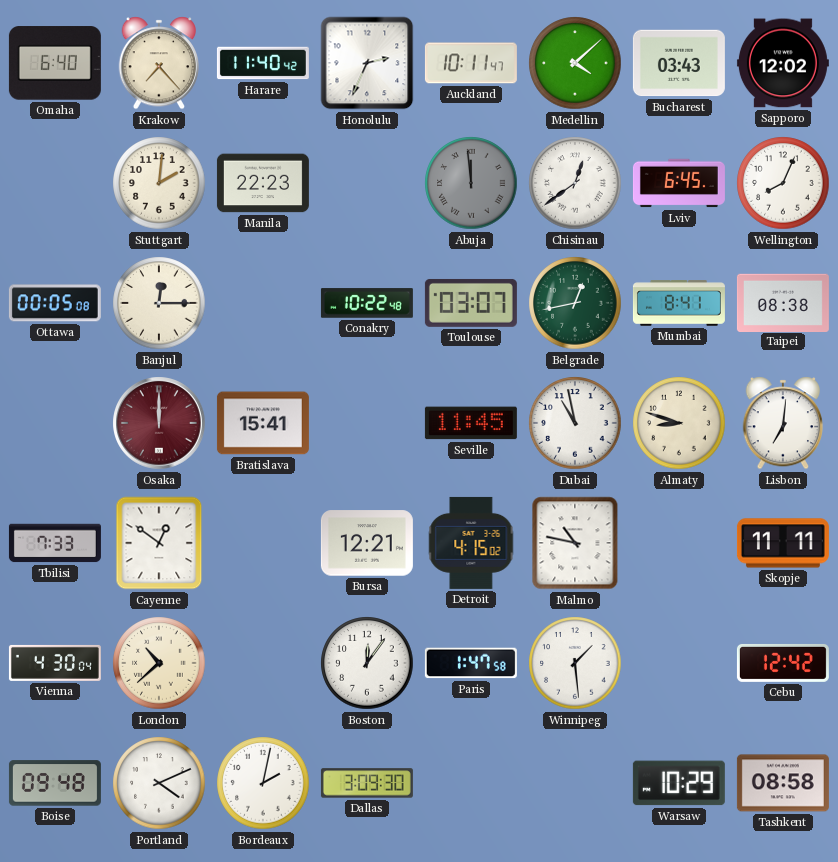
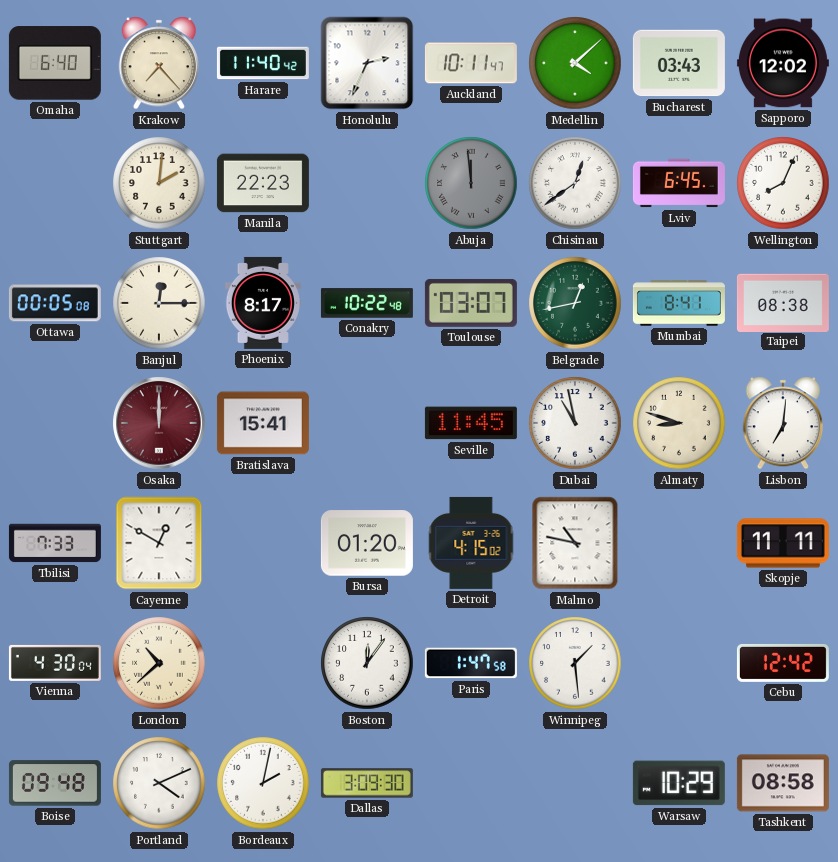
Phoenix: none -> 8:17
Cayenne: 12:51 -> 12:50
Bursa: 12:21 -> 01:20
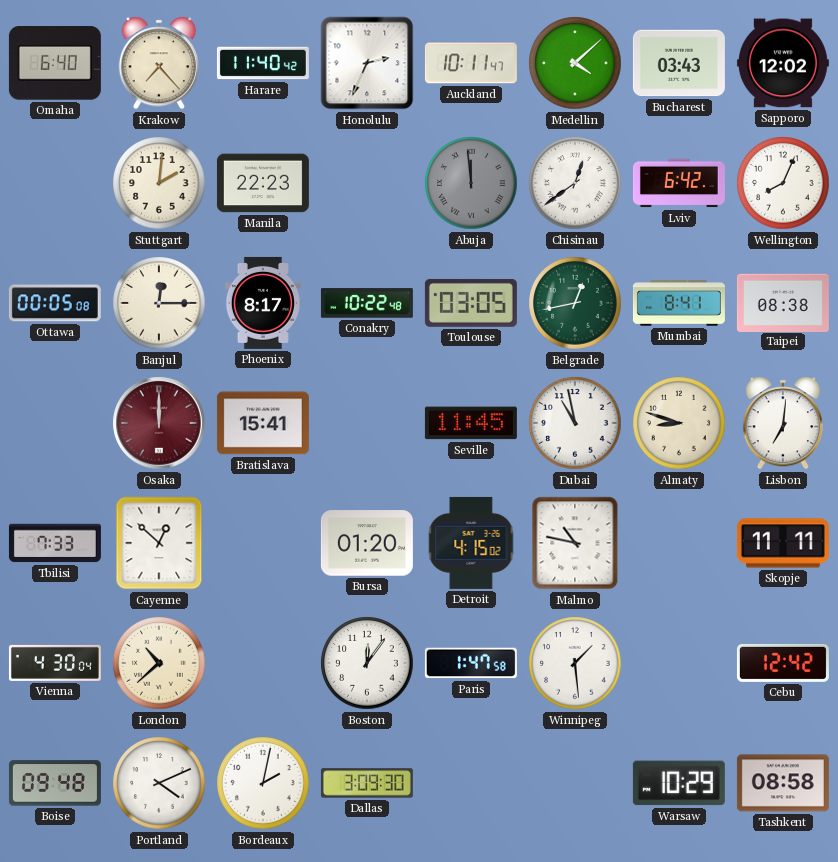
Lviv: 6:45 -> 6:42
Toulouse: 03:07 -> 03:05
Cayenne: 12:50 -> 12:52
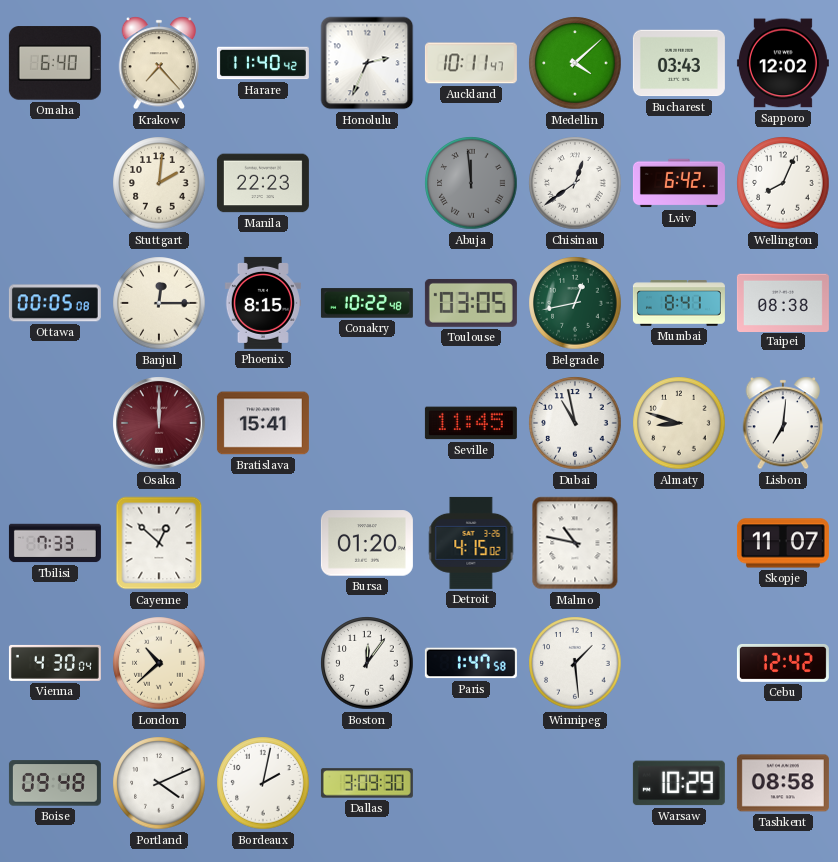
Phoenix: 8:17 -> 8:15
Skopje: 11:11 -> 11:07
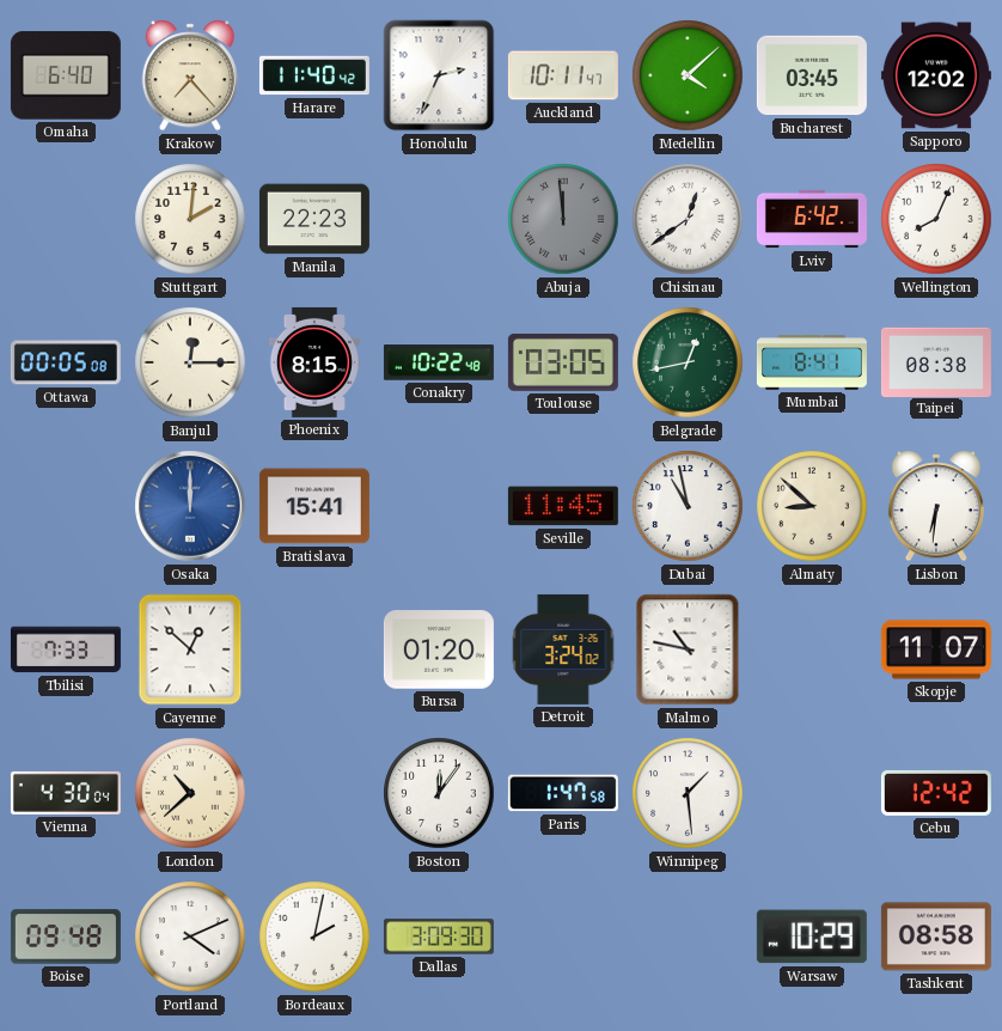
Bucharest: 03:43 -> 03:45
Osaka dial: burgundy -> blue
Almaty: 8:48 -> 8:52
Lisbon: 7:01 -> 6:31
Detroit: 4:15 -> 3:24
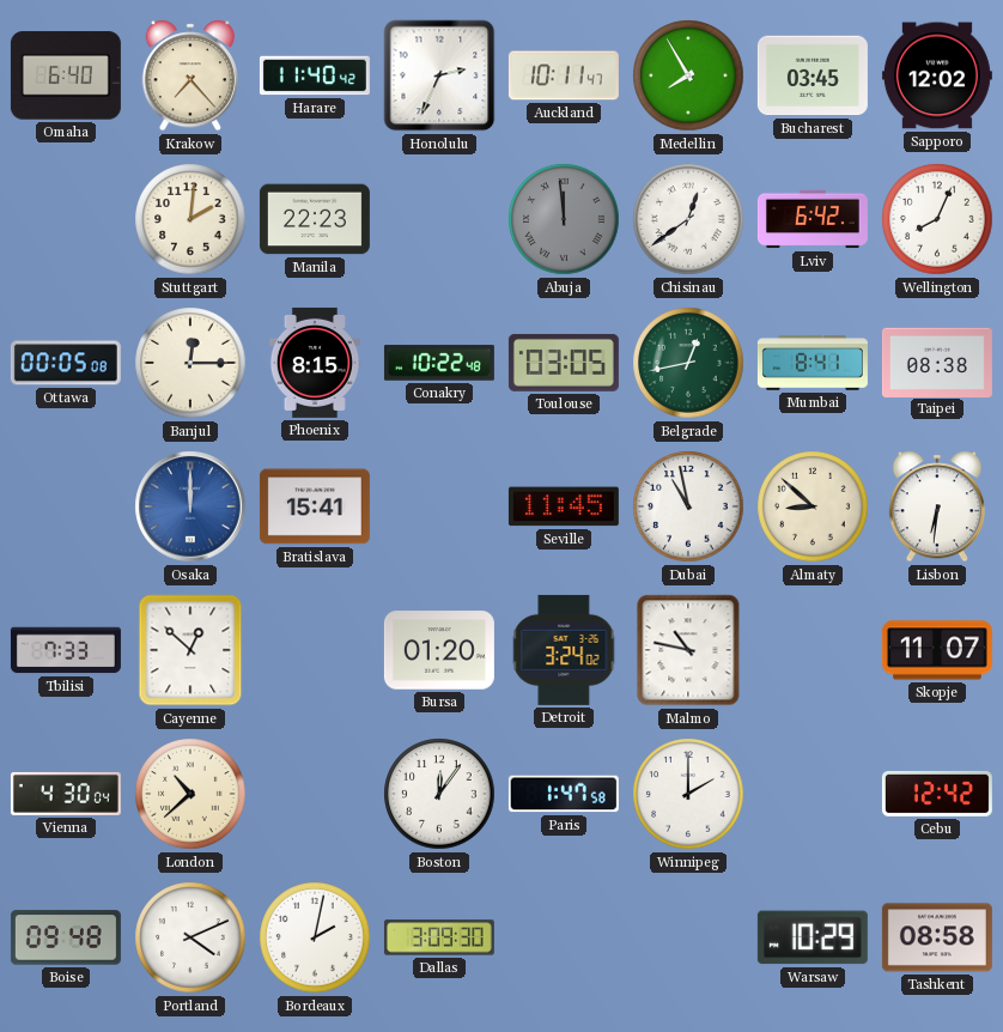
Medellin: 4:08 -> 7:55
Winnipeg: 1:29 -> 2:00
